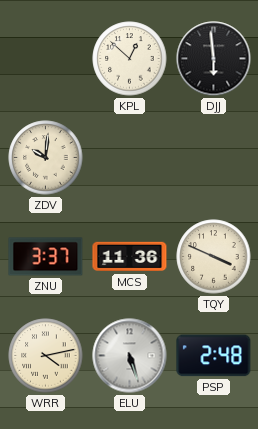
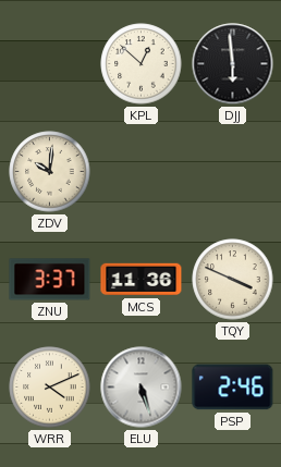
WRR: 4:13 -> 4:11
PSP: 2:48 -> 2:46
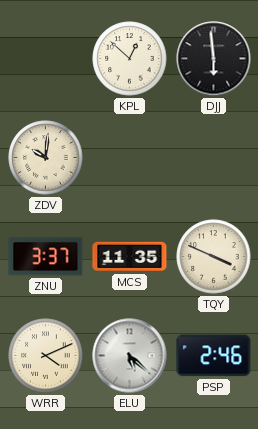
MCS: 11:36 -> 11:35
ELU: 5:27 -> 5:22
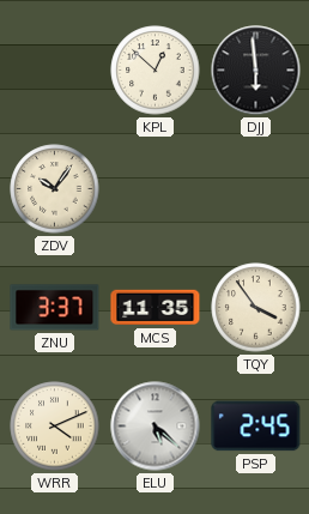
ZDV: 10:01 -> 10:06
TQY: 3:49 -> 3:54
PSP: 2:46 -> 2:45
